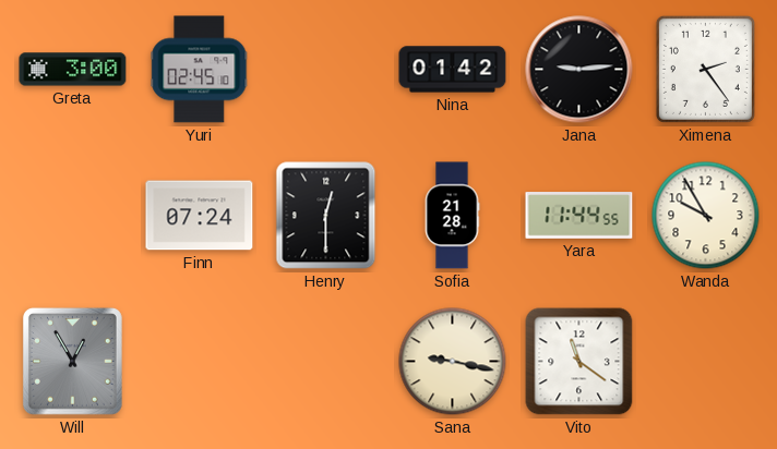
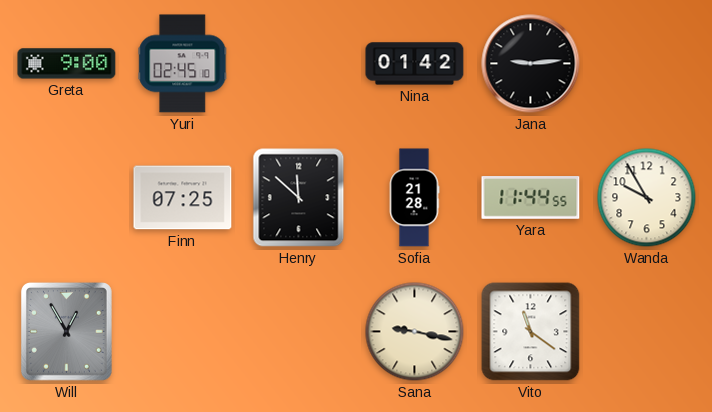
Greta: 3:00 -> 9:00
Ximena: 2:24 -> none
Finn: 07:24 -> 07:25
Henry: 12:30 -> 11:52
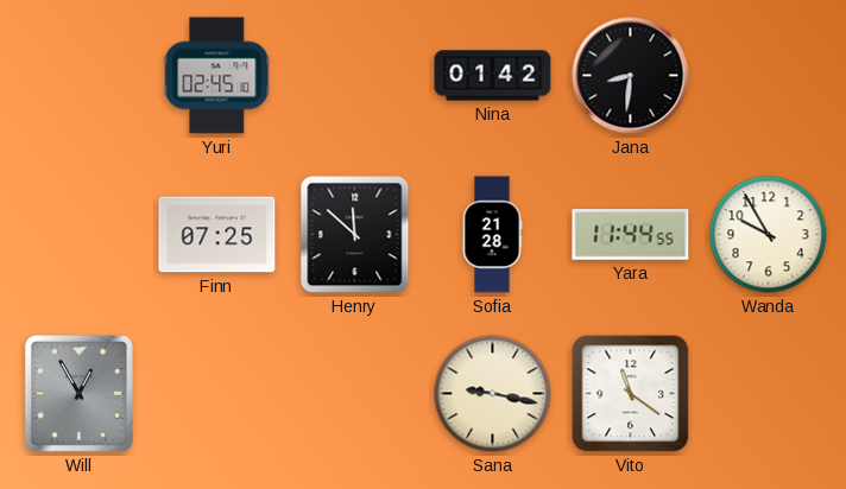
Greta: 9:00 -> none
Jana: 9:14 -> 8:31
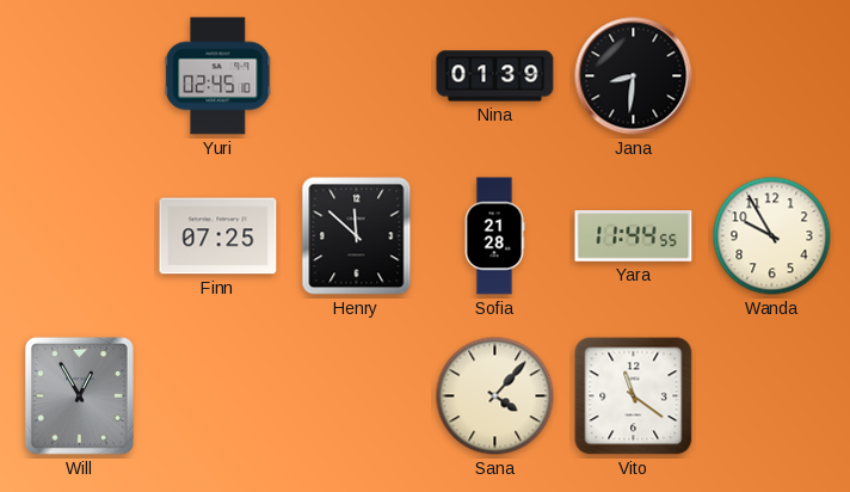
Nina: 01:42 -> 01:39
Sana: 9:17 -> 4:07
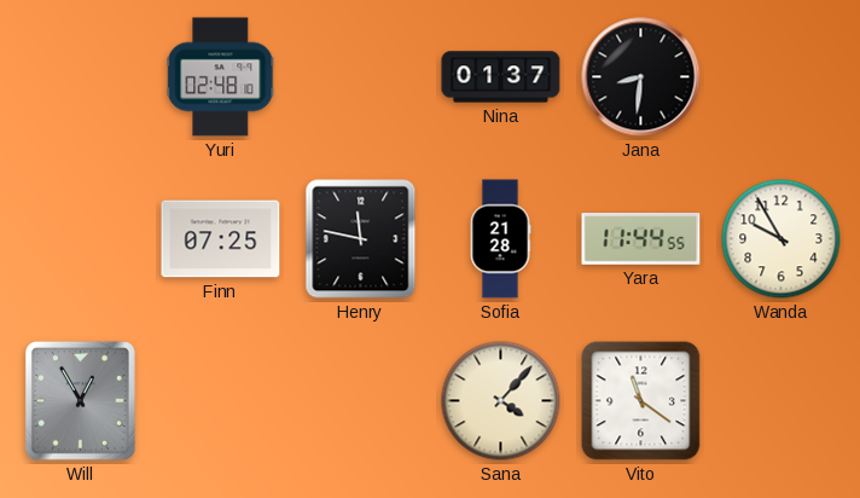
Yuri: 02:45 -> 02:48
Nina: 01:39 -> 01:37
Henry: 11:52 -> 11:47
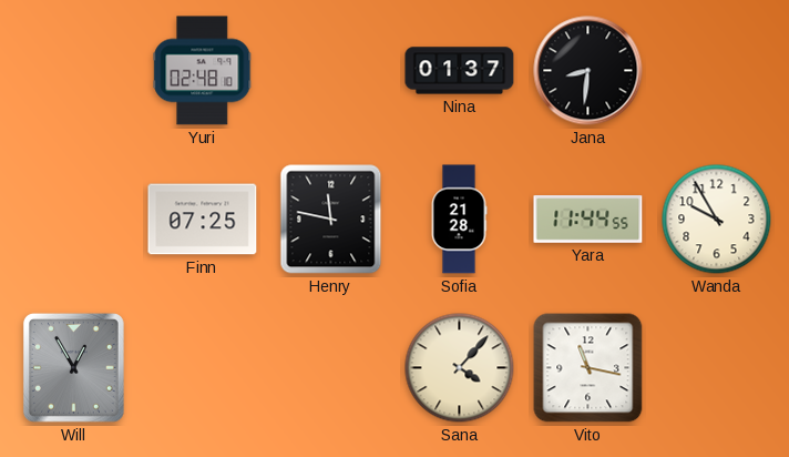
Vito: 11:21 -> 11:17
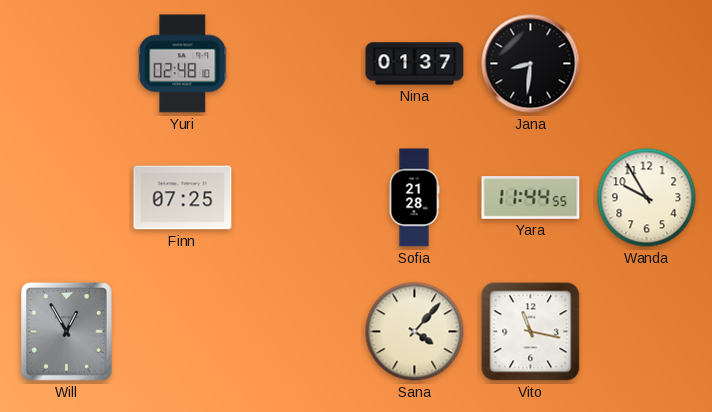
Henry: 11:47 -> none
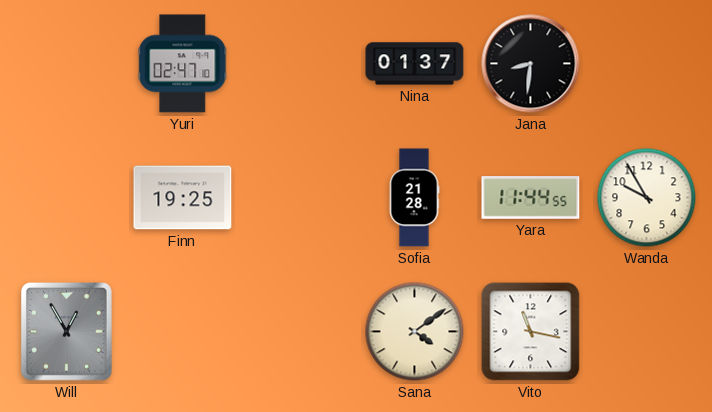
Yuri: 02:48 -> 02:47
Finn: 07:25 -> 19:25
Sana: 4:07 -> 4:09
